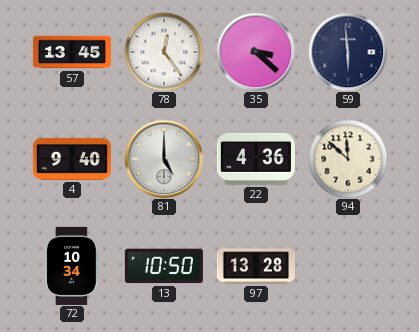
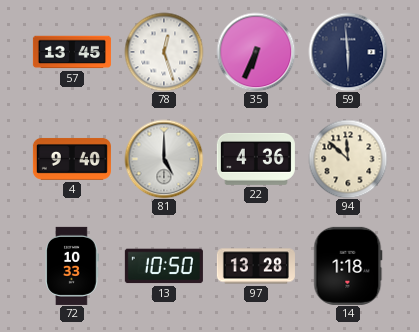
78: 12:24 -> 12:27
35: 3:22 -> 6:34
72: 10:34 -> 10:33
14: none -> 1:18
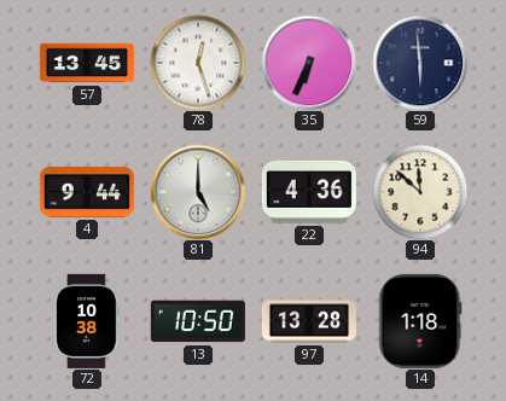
4: 9:40 -> 9:44
72: 10:33 -> 10:38
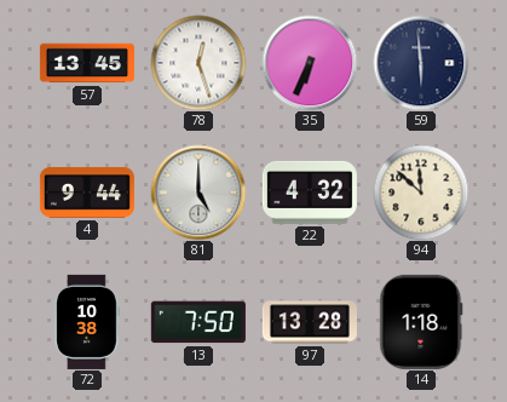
22: 4:36 -> 4:32
13: 10:50 -> 7:50
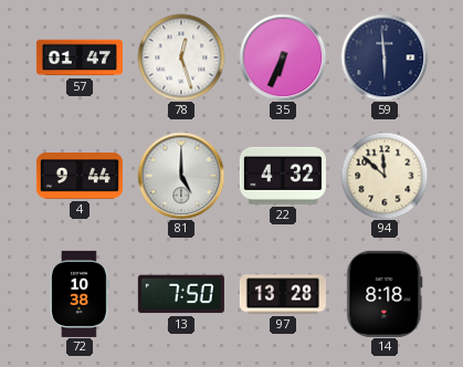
57: 13:45 -> 01:47
14: 1:18 -> 8:18
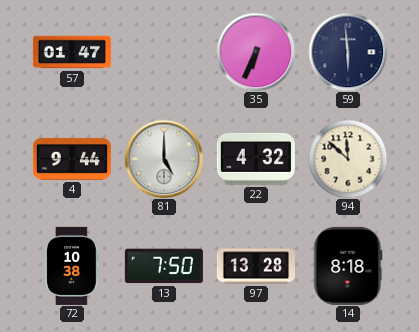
78: 12:27 -> none
